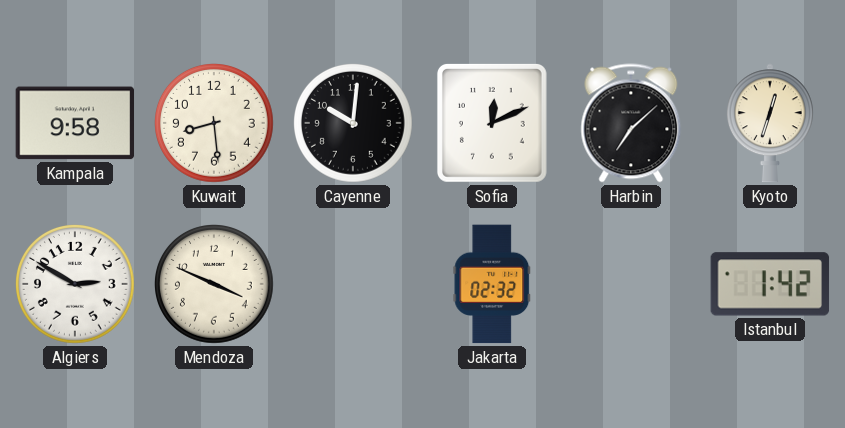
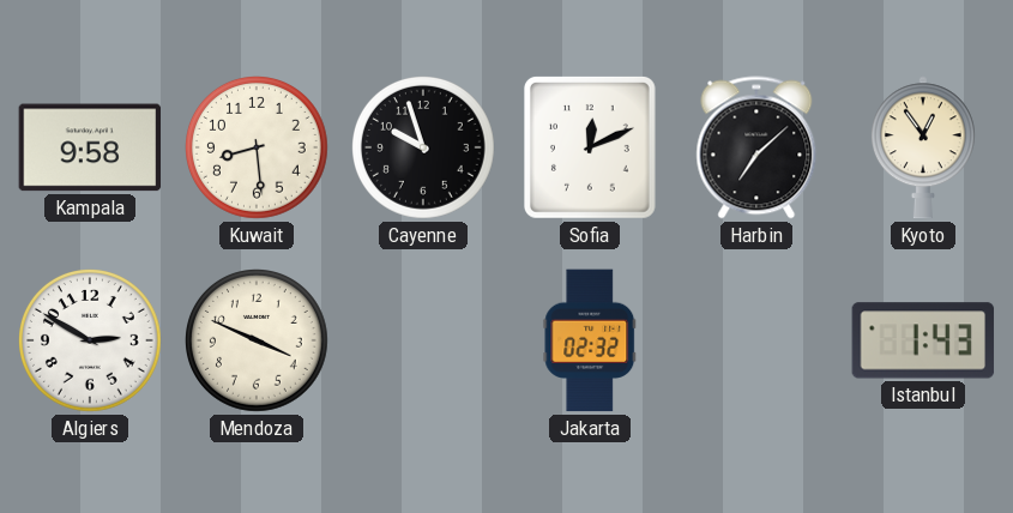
Cayenne: 10:01 -> 9:57
Kyoto: 12:33 -> 12:54
Istanbul: 1:42 -> 1:43
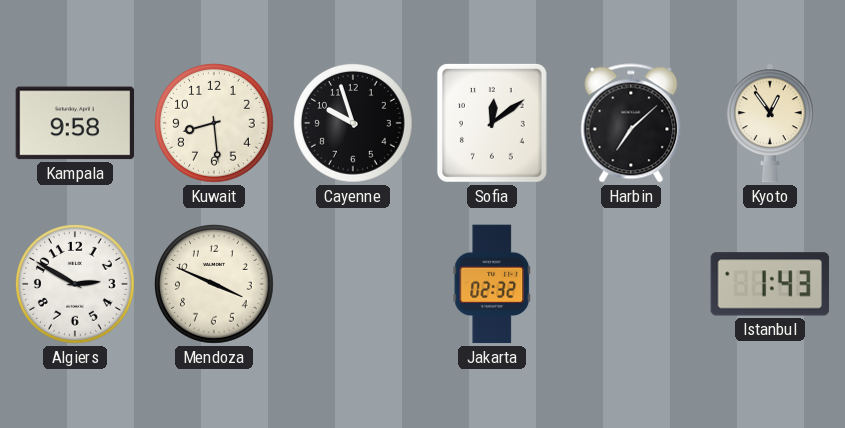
Sofia: 12:11 -> 12:09
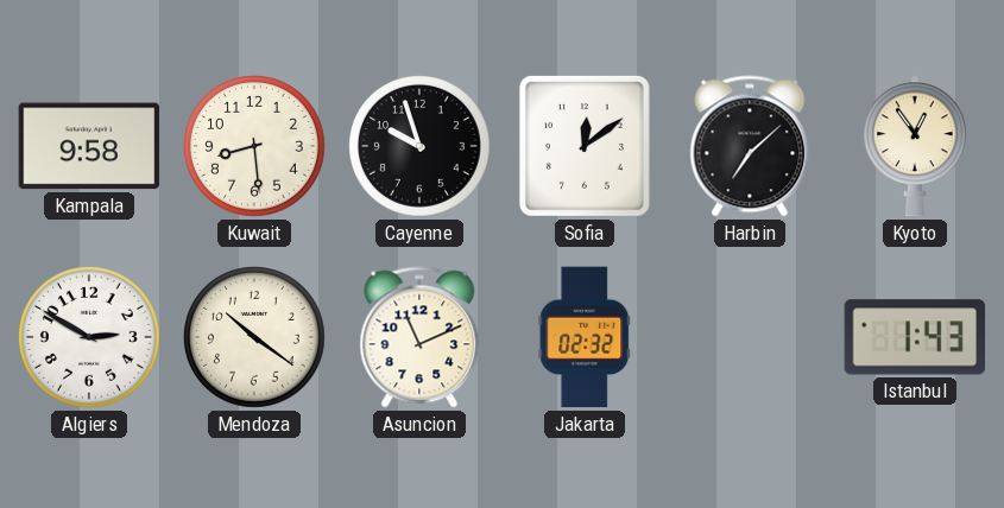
Mendoza: 3:49 -> 10:21
Asuncion: none -> 11:11
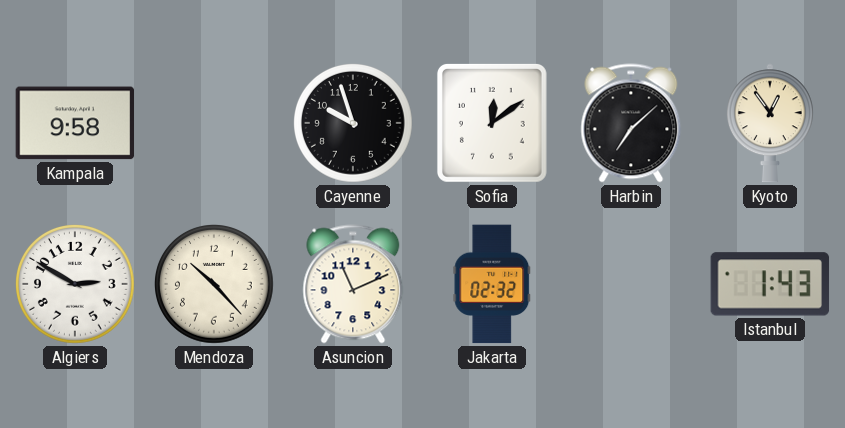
Kuwait: 8:29 -> none
Mendoza: 10:21 -> 10:23
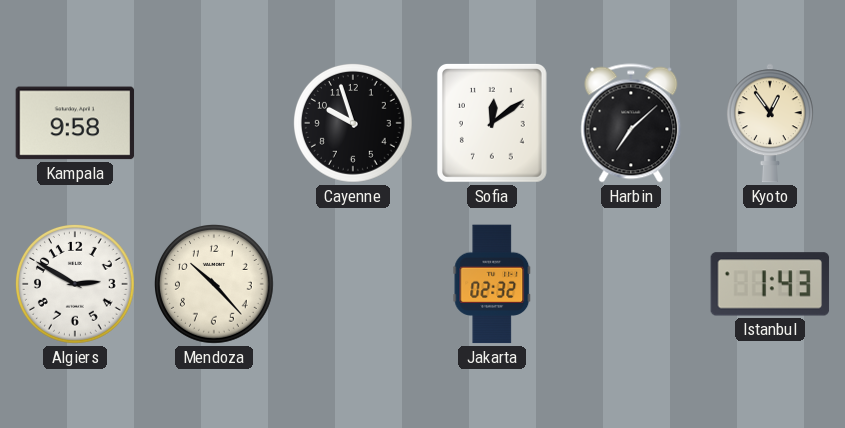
Asuncion: 11:11 -> none
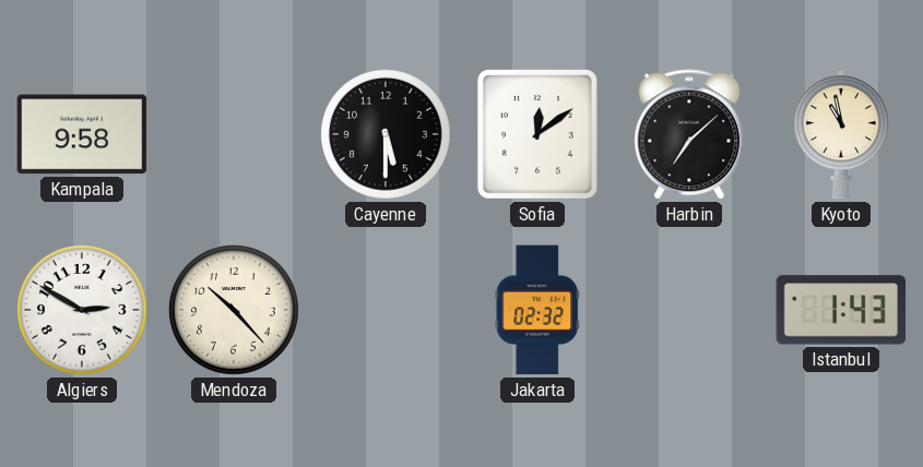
Cayenne: 9:57 -> 5:30
Kyoto: 12:54 -> 10:58
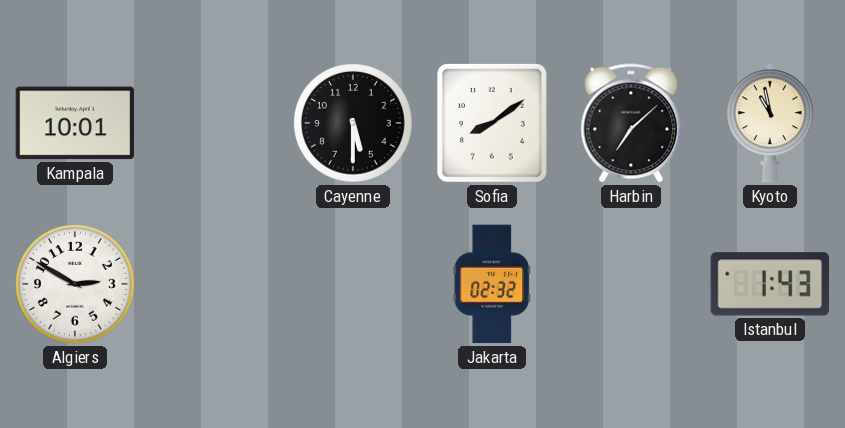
Kampala: 9:58 -> 10:01
Sofia: 12:09 -> 8:09
Mendoza: 10:23 -> none
